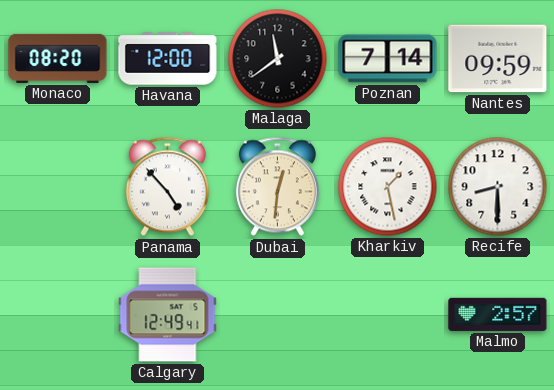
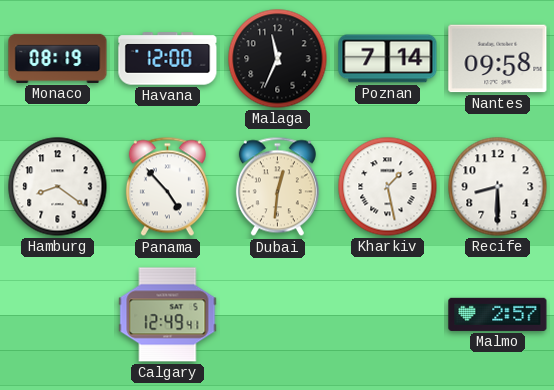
Monaco: 08:20 -> 08:19
Malaga: 11:39 -> 11:34
Nantes: 09:59 -> 09:58
Hamburg: none -> 8:21
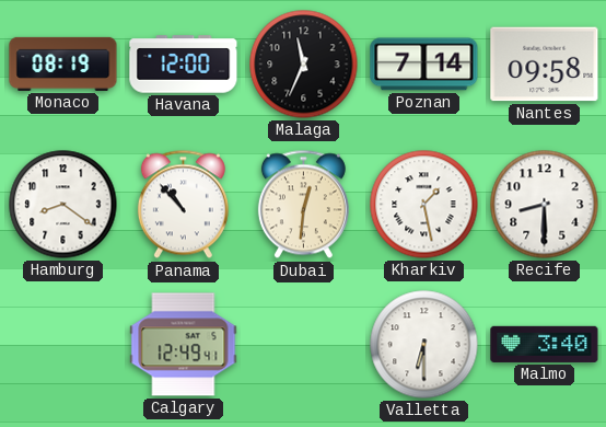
Panama: 4:53 -> 10:53
Valletta: none -> 6:30
Malmo: 2:57 -> 3:40
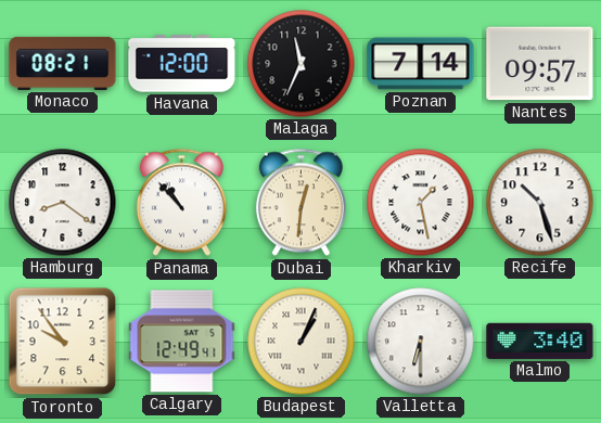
Monaco: 08:19 -> 08:21
Nantes: 09:58 -> 09:57
Recife: 8:30 -> 10:27
Toronto: none -> 9:54
Budapest: none -> 1:04
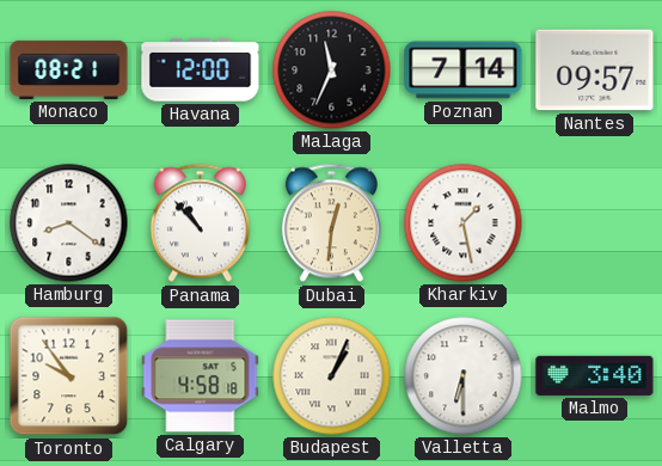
Recife: 10:27 -> none
Calgary: 12:49 -> 4:58
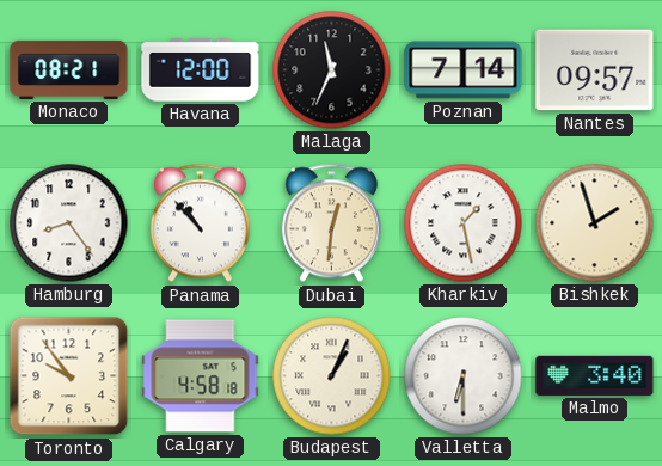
Hamburg: 8:21 -> 8:24
Bishkek: none -> 1:57
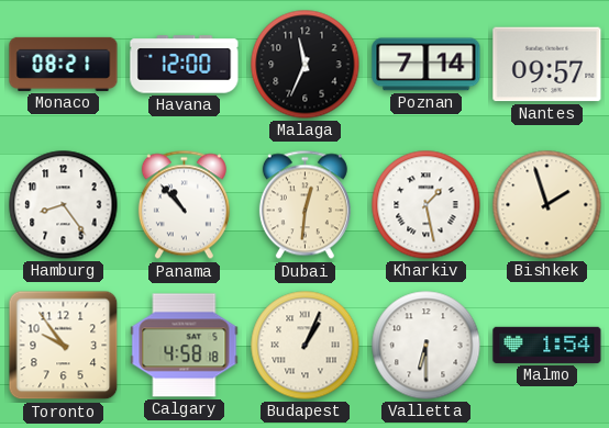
Malmo: 3:40 -> 1:54
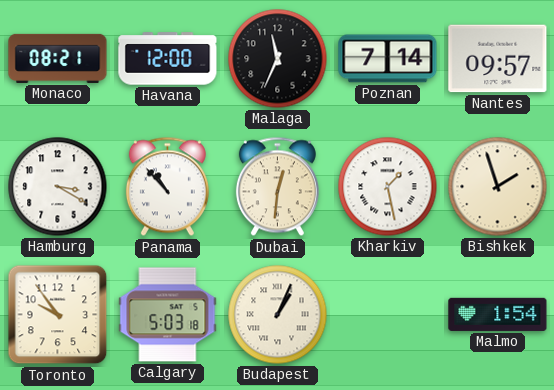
Hamburg: 8:24 -> 3:20
Calgary: 4:58 -> 5:03
Valletta: 6:30 -> none
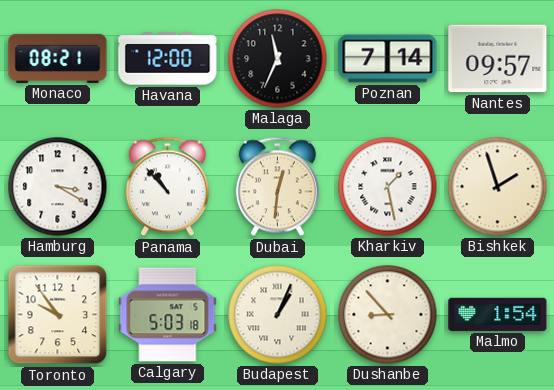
Dushanbe: none -> 8:53
